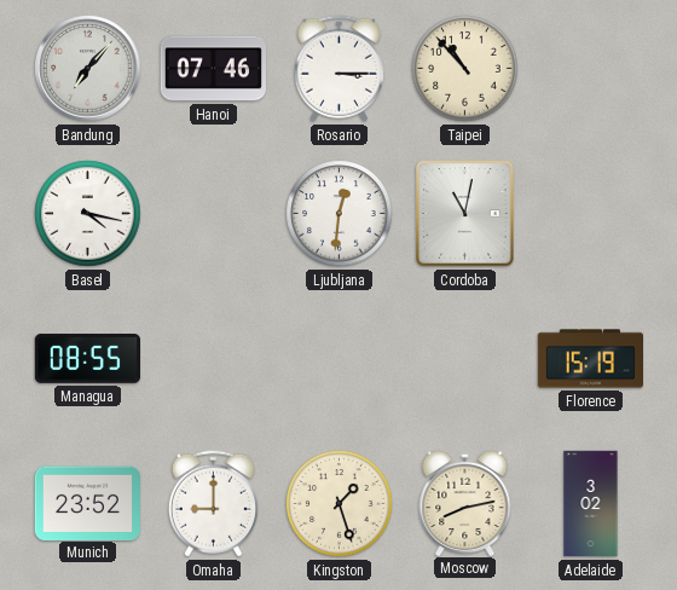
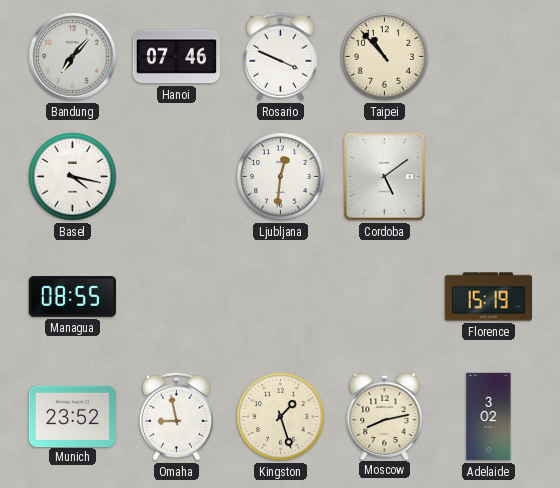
Rosario: 3:15 -> 3:49
Cordoba: 11:02 -> 5:09
Omaha: 9:00 -> 8:58
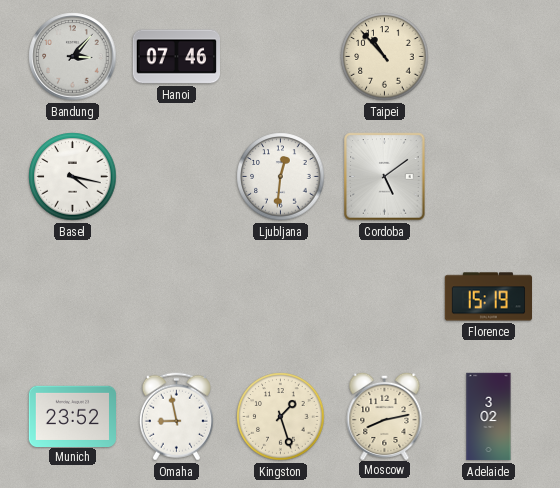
Bandung: 7:07 -> 3:07
Rosario: 3:49 -> none
Managua: 08:55 -> none
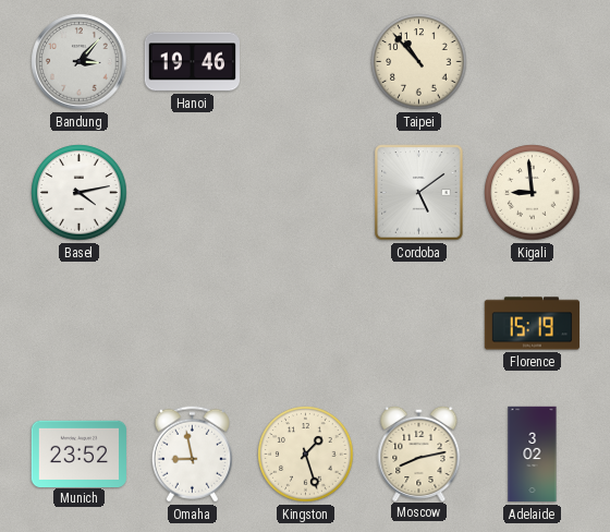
Hanoi: 07:46 -> 19:46
Basel: 4:17 -> 4:13
Ljubljana: 12:31 -> none
Kigali: none -> 8:59
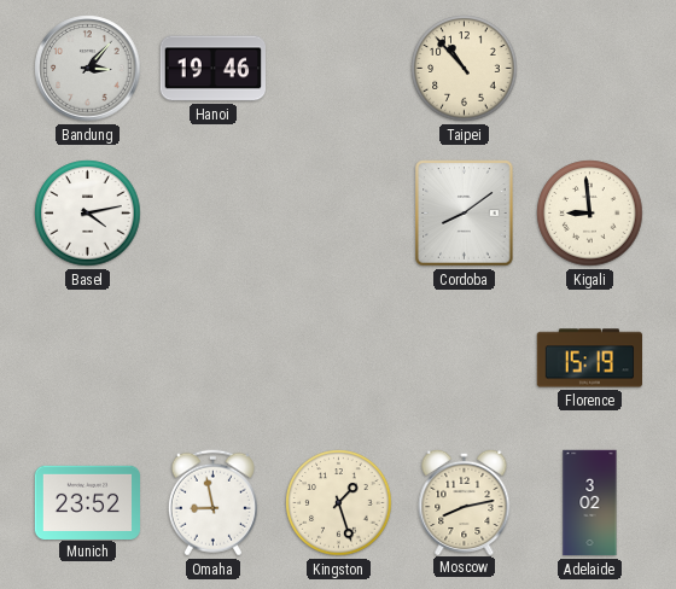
Cordoba: 5:09 -> 8:09
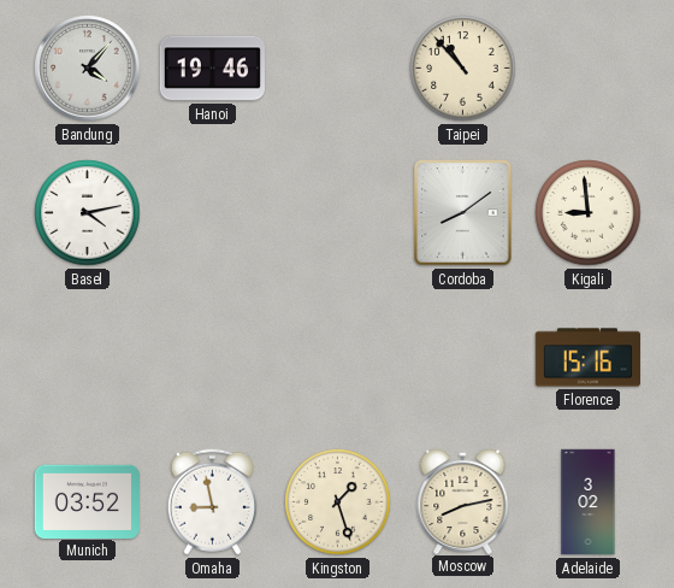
Bandung: 3:07 -> 4:07
Florence: 15:19 -> 15:16
Munich: 23:52 -> 03:52
